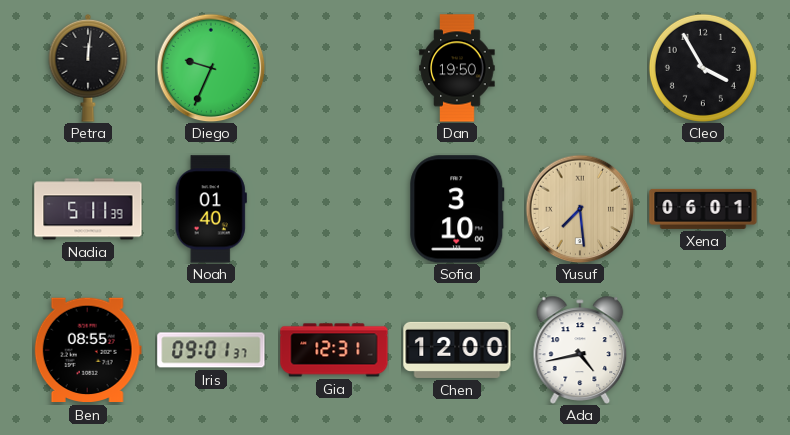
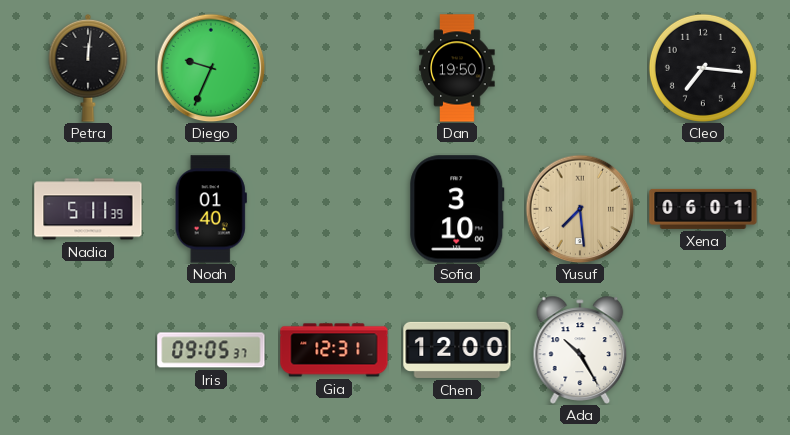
Cleo: 3:55 -> 7:16
Ben: 08:55 -> none
Iris: 09:01 -> 09:05
Ada: 4:43 -> 10:25
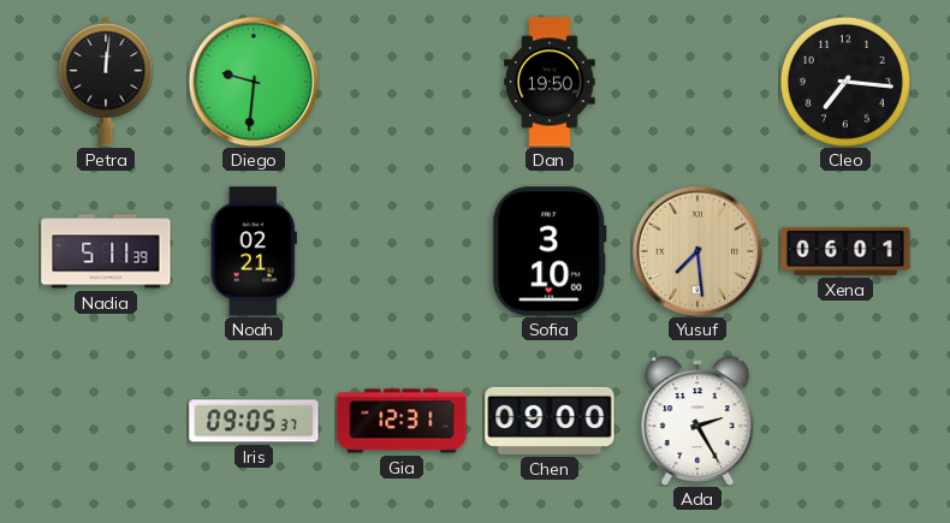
Diego: 9:34 -> 9:31
Noah: 01:40 -> 02:21
Chen: 12:00 -> 09:00
Ada: 10:25 -> 2:25
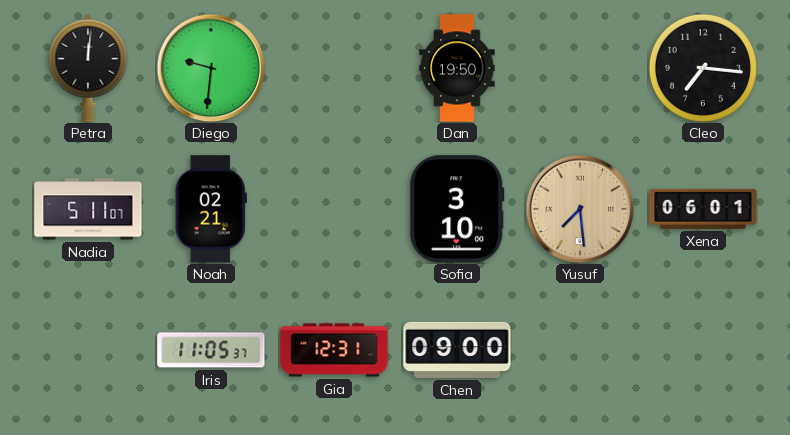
Nadia: 5:11:39 -> 5:11:07
Iris: 09:05 -> 11:05
Ada: 2:25 -> none
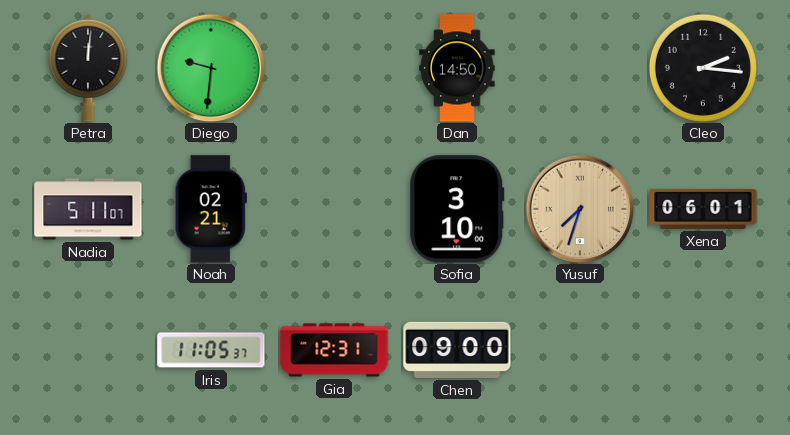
Dan: 19:50 -> 14:50
Cleo: 7:16 -> 2:16
Yusuf: 7:29 -> 7:33
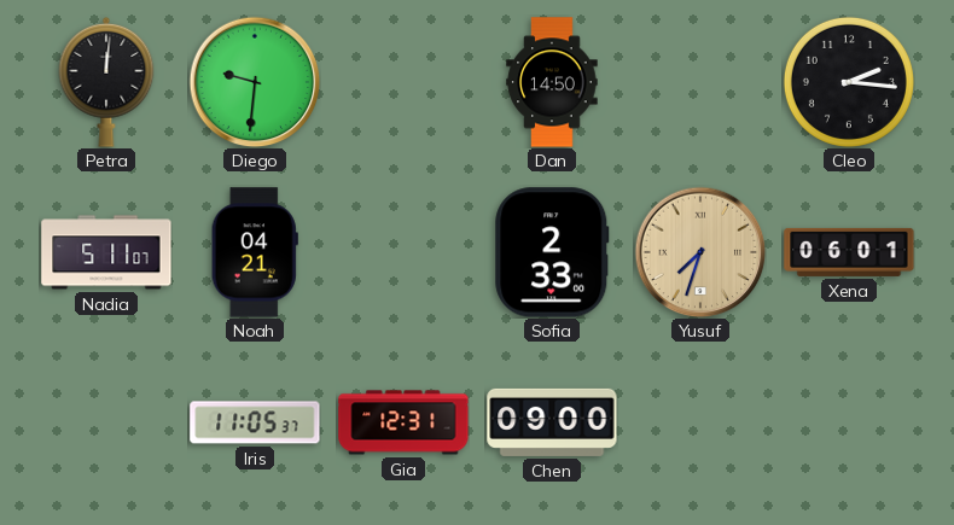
Noah: 02:21 -> 04:21
Sofia: 3:10 -> 2:33
